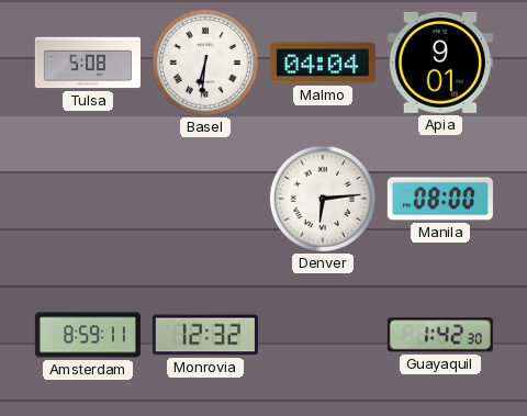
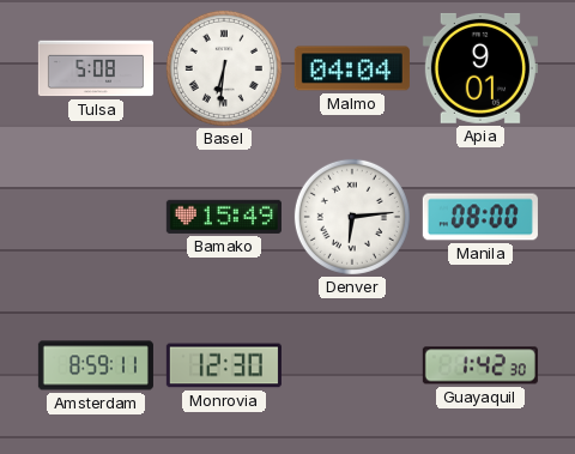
Bamako: none -> 15:49
Monrovia: 12:32 -> 12:30
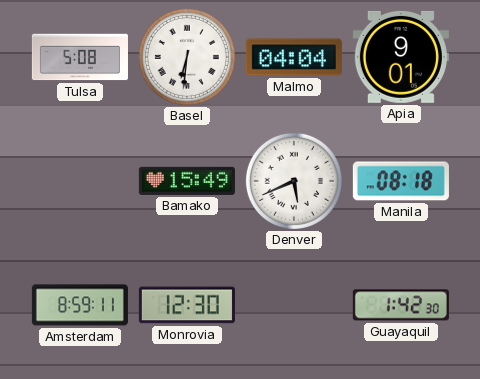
Denver: 6:14 -> 5:41
Manila: 08:00 -> 08:18
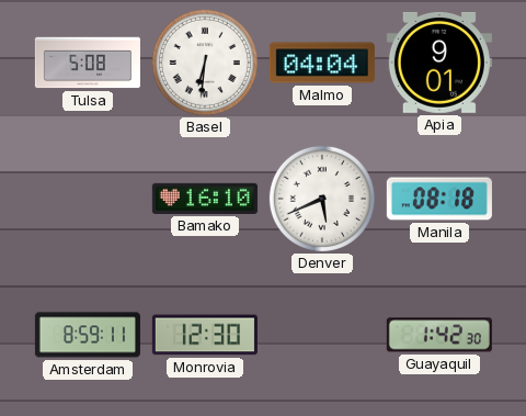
Bamako: 15:49 -> 16:10
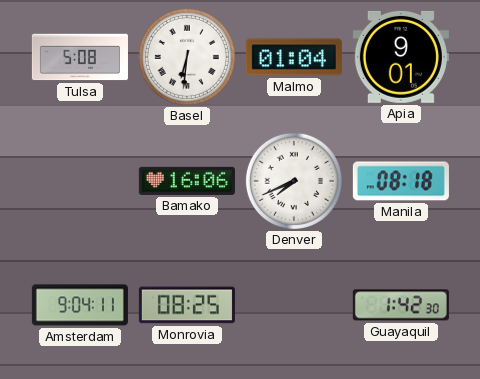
Malmo: 04:04 -> 01:04
Bamako: 16:10 -> 16:06
Denver: 5:41 -> 7:41
Amsterdam: 8:59 -> 9:04
Monrovia: 12:30 -> 08:25
